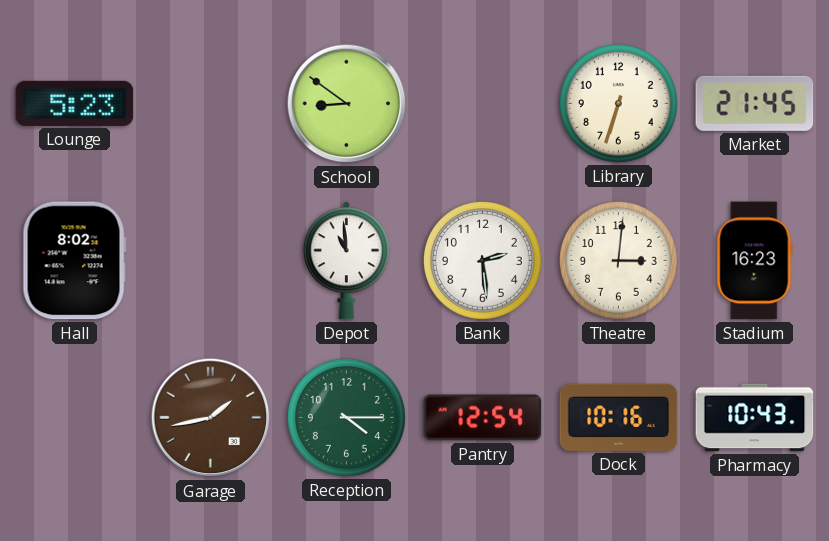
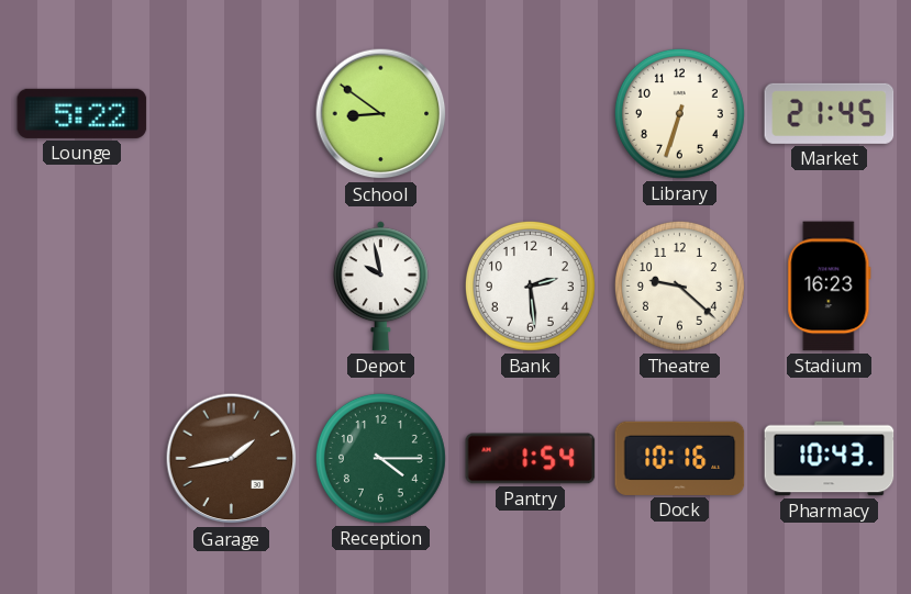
Lounge: 5:23 -> 5:22
Hall: 8:02 -> none
Depot: 10:59 -> 9:58
Theatre: 3:01 -> 9:22
Pantry: 12:54 -> 1:54
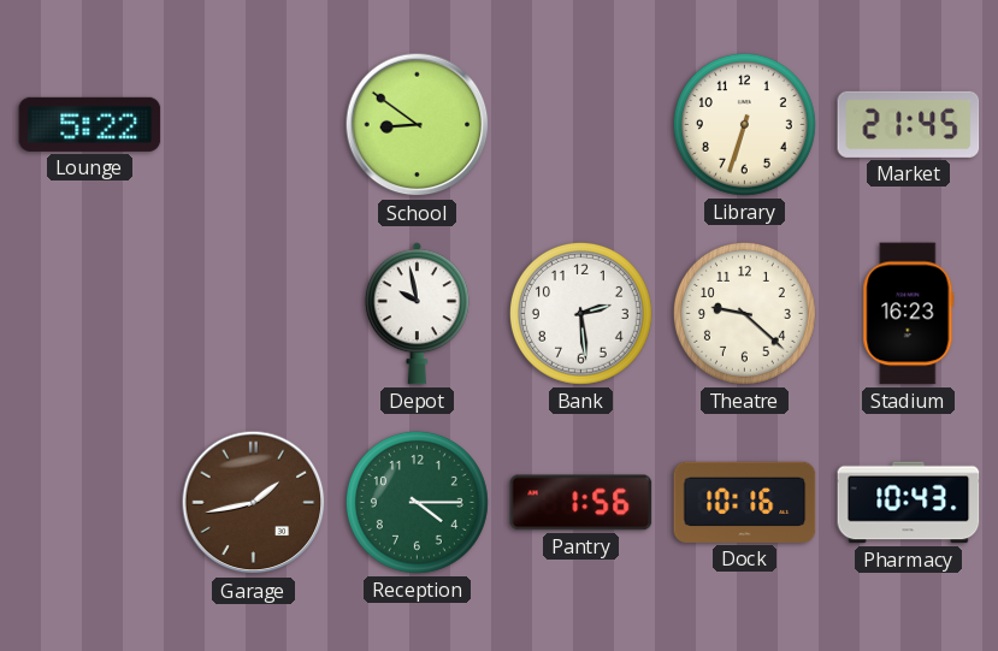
Pantry: 1:54 -> 1:56
